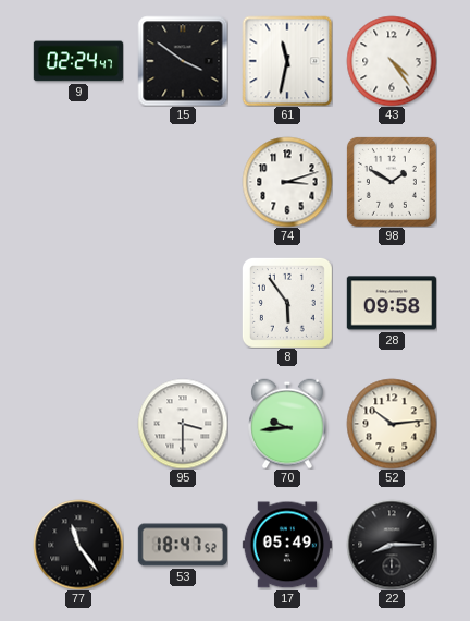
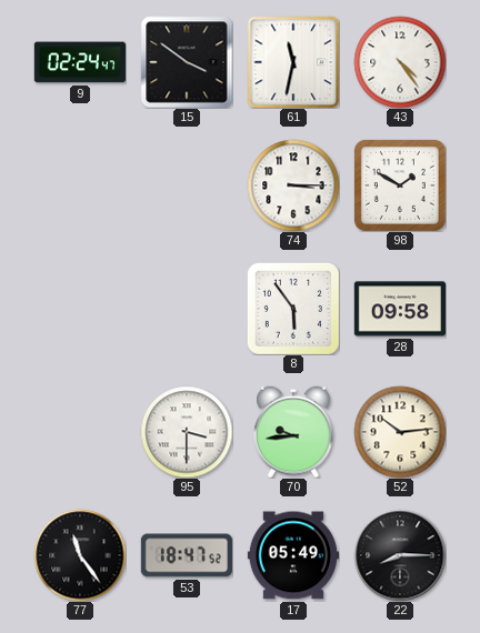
74: 3:12 -> 3:15
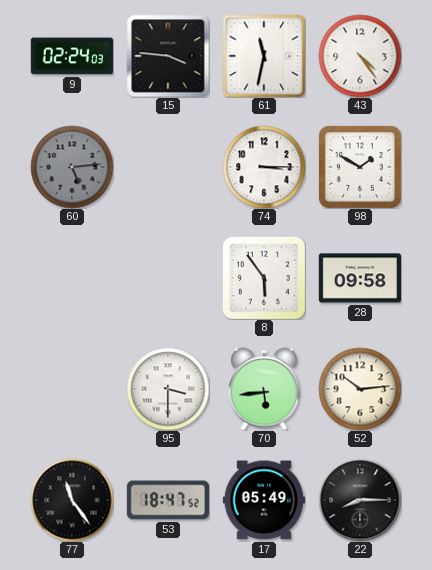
9: 02:24:47 -> 02:24:03
15: 3:51 -> 3:46
60: none -> 5:14
70: 9:44 -> 5:44
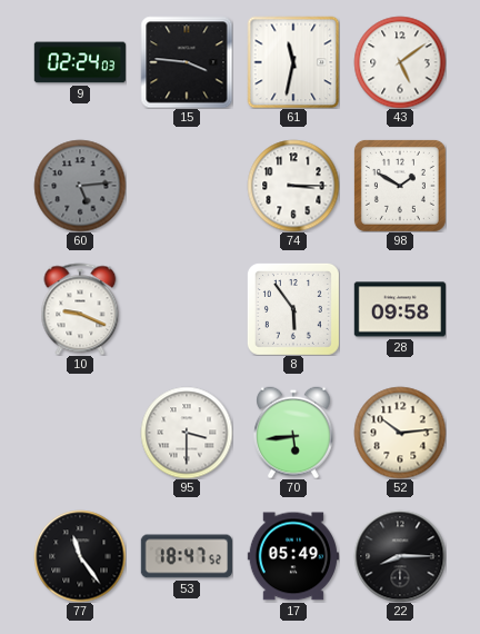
43: 4:24 -> 5:09
10: none -> 9:19
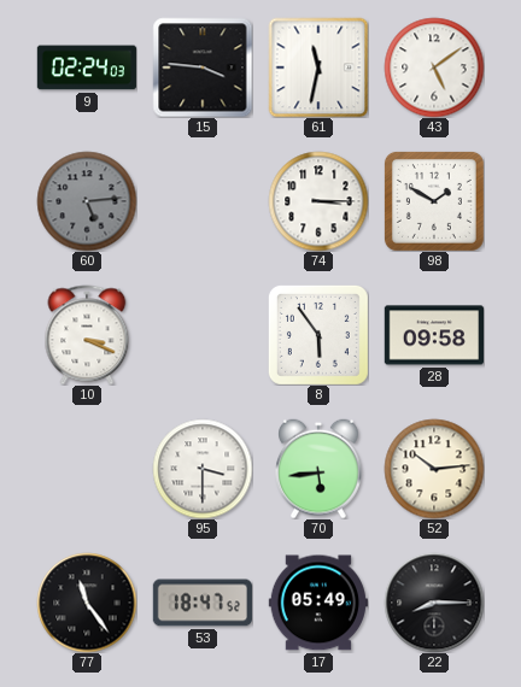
10: 9:19 -> 3:19
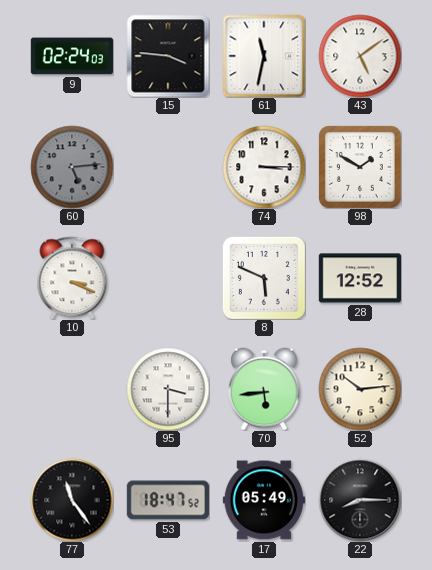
8: 5:54 -> 5:49
28: 09:58 -> 12:52
